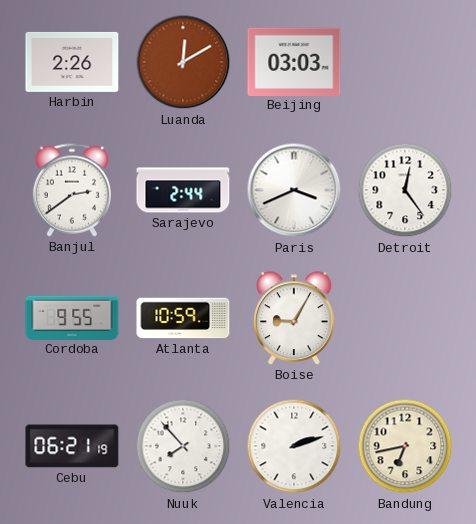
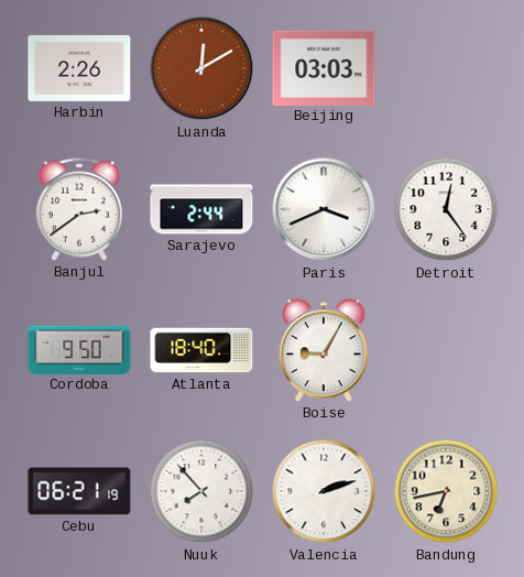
Cordoba: 9:55 -> 9:50
Atlanta: 10:59 -> 18:40
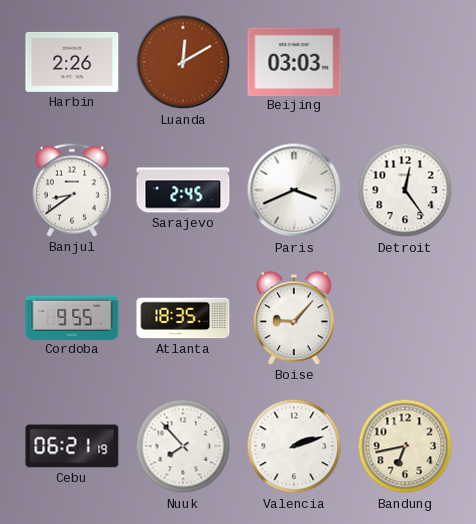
Banjul: 2:39 -> 8:39
Sarajevo: 2:44 -> 2:45
Cordoba: 9:50 -> 9:55
Atlanta: 18:40 -> 18:35
Boise: 9:05 -> 9:07
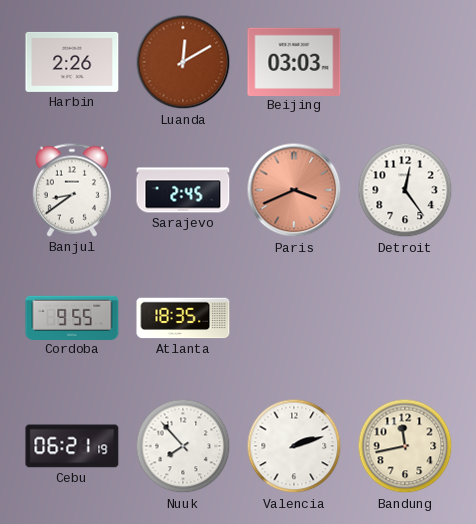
Paris dial: white -> salmon
Boise: 9:07 -> none
Bandung: 6:43 -> 11:43
